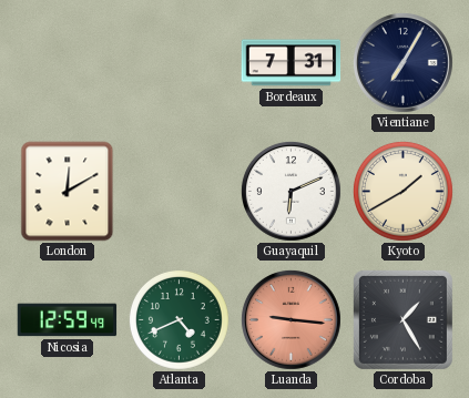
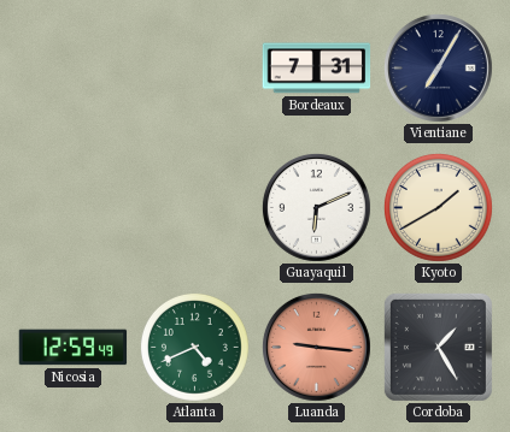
London: 12:10 -> none
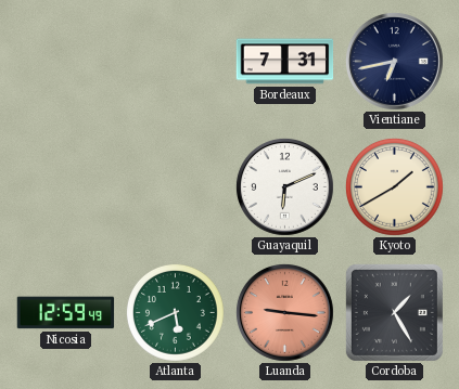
Vientiane: 7:05 -> 6:43
Atlanta: 4:41 -> 5:41
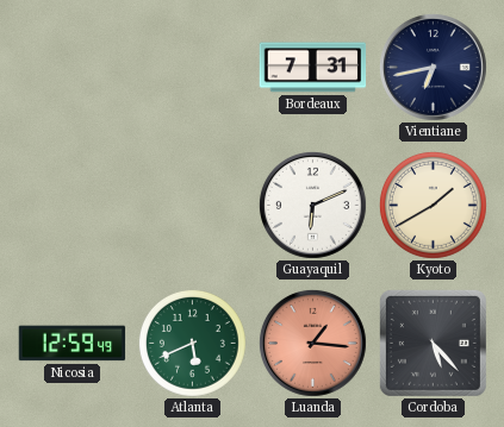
Luanda: 9:16 -> 1:16
Cordoba: 1:25 -> 5:23
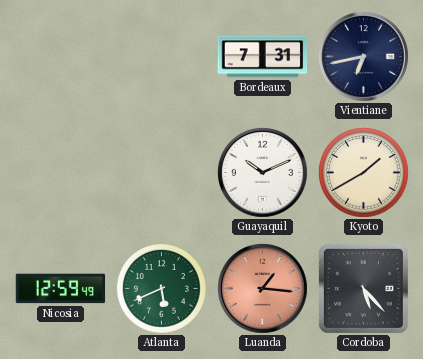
Guayaquil: 6:11 -> 10:11
